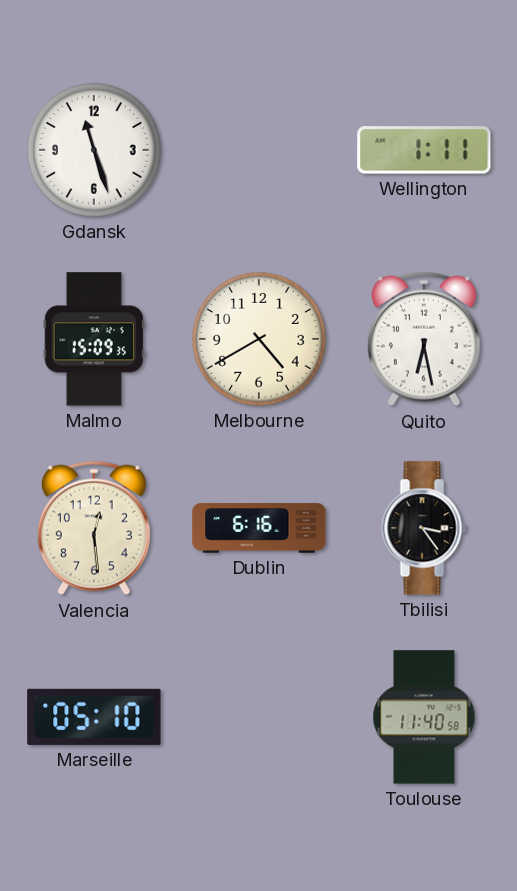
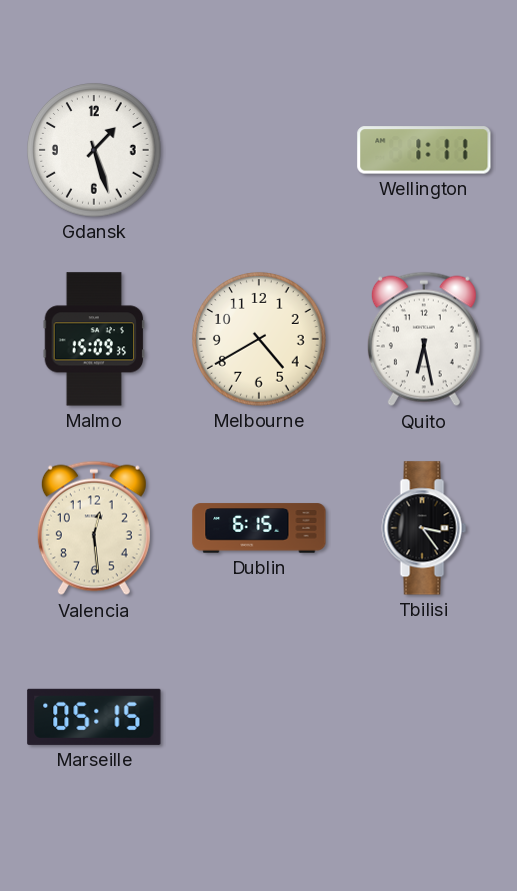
Gdansk: 11:27 -> 1:27
Dublin: 6:16 -> 6:15
Marseille: 05:10 -> 05:15
Toulouse: 11:40 -> none
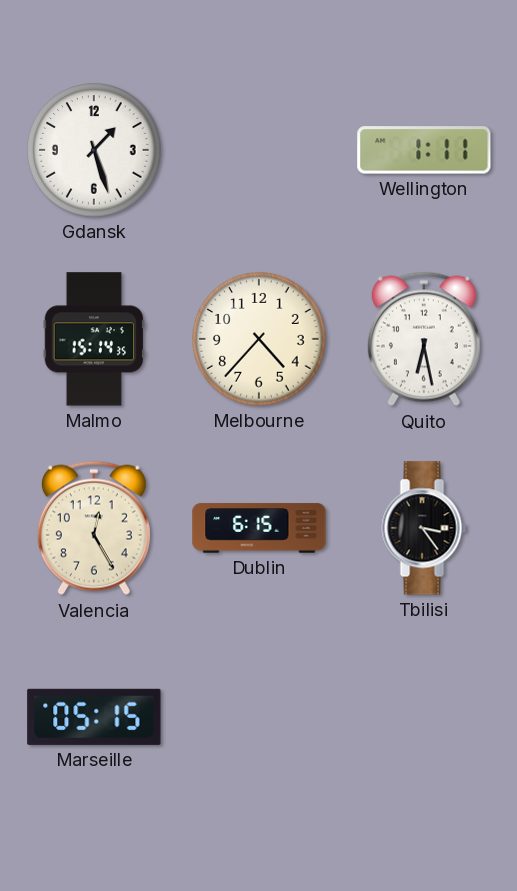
Malmo: 15:09 -> 15:14
Melbourne: 4:40 -> 4:37
Valencia: 12:29 -> 12:25
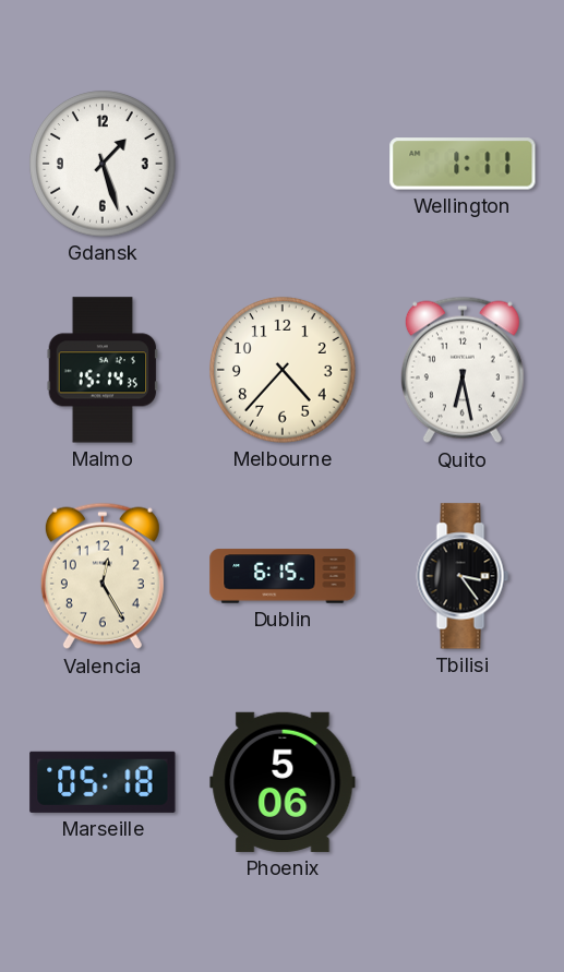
Marseille: 05:15 -> 05:18
Phoenix: none -> 5:06
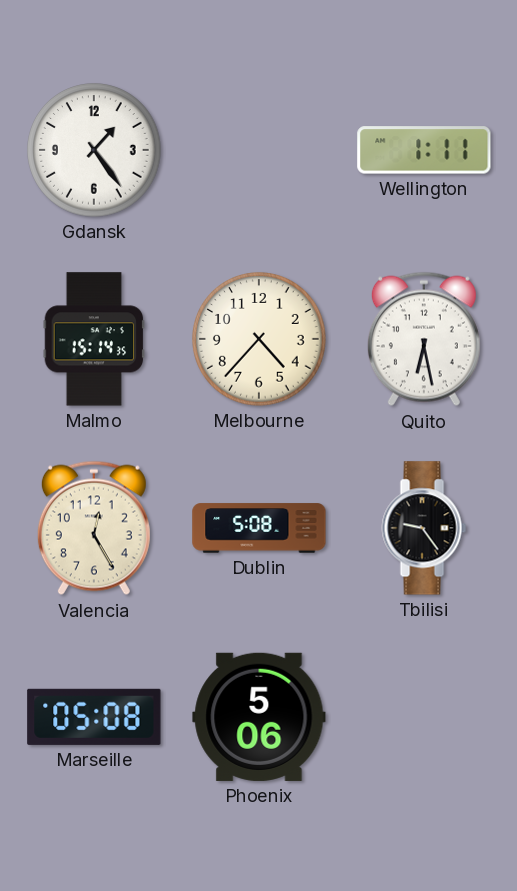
Gdansk: 1:27 -> 1:24
Dublin: 6:15 -> 5:08
Tbilisi: 3:24 -> 9:24
Marseille: 05:18 -> 05:08
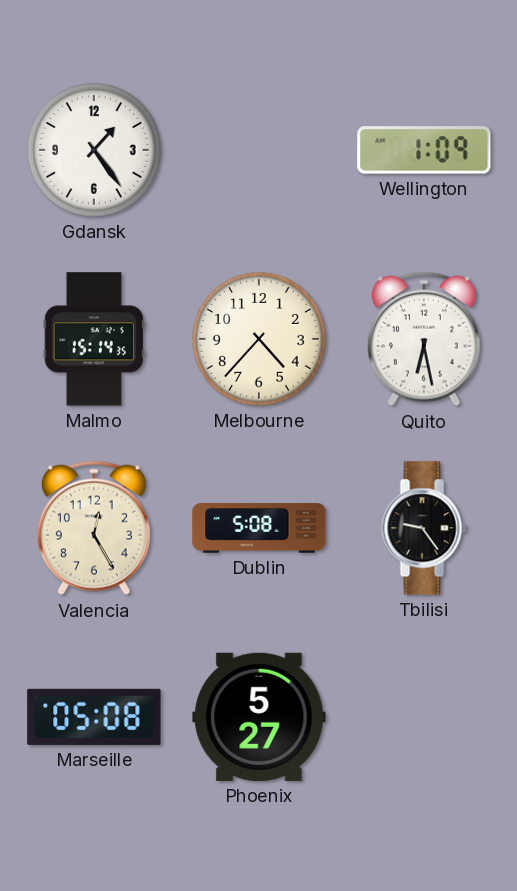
Wellington: 1:11 -> 1:09
Phoenix: 5:06 -> 5:27
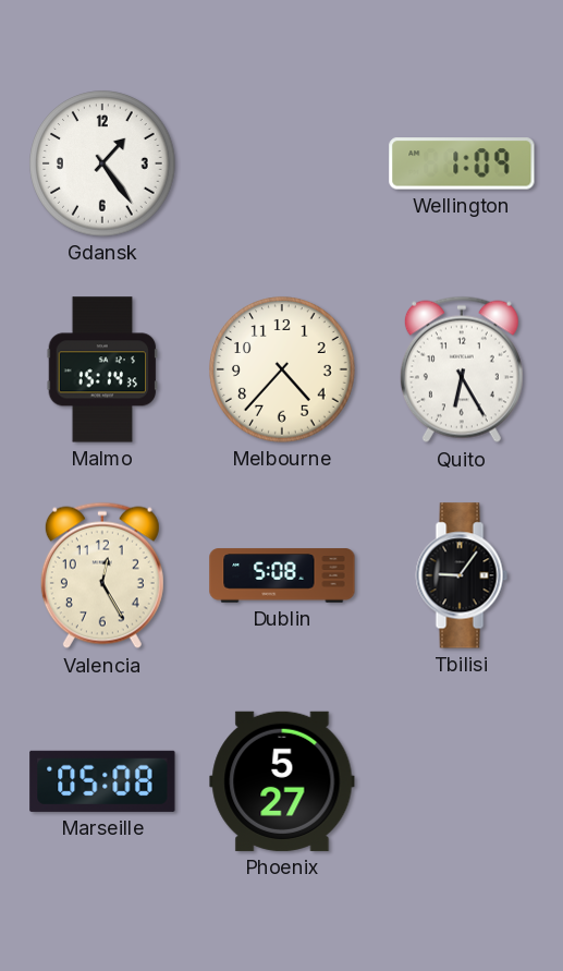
Quito: 6:28 -> 6:25
Tbilisi: 9:24 -> 9:06
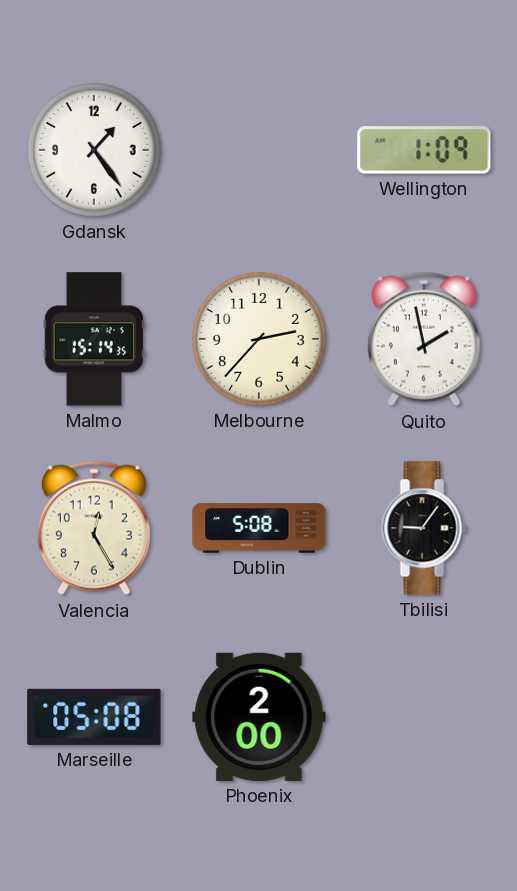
Melbourne: 4:37 -> 2:37
Quito: 6:25 -> 1:58
Phoenix: 5:27 -> 2:00
